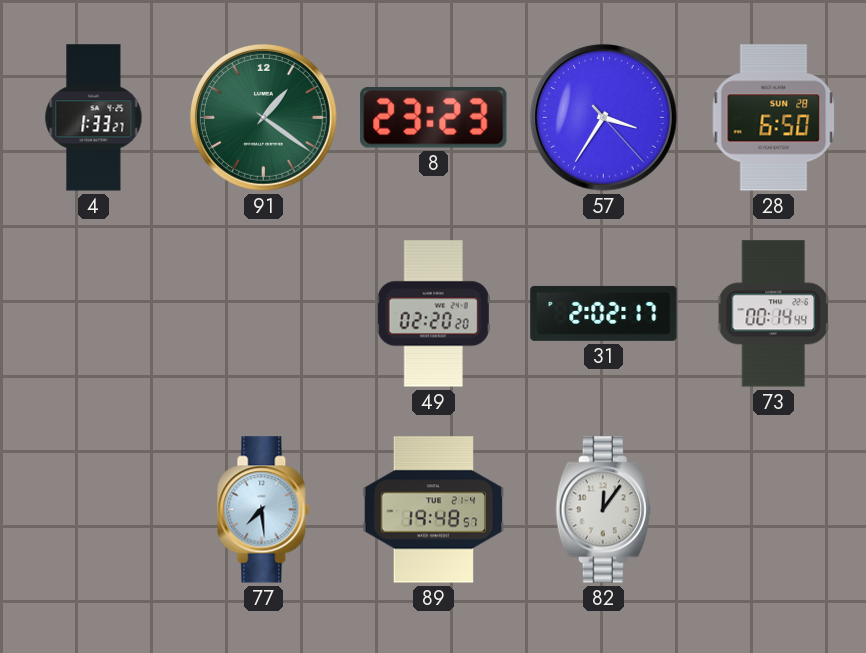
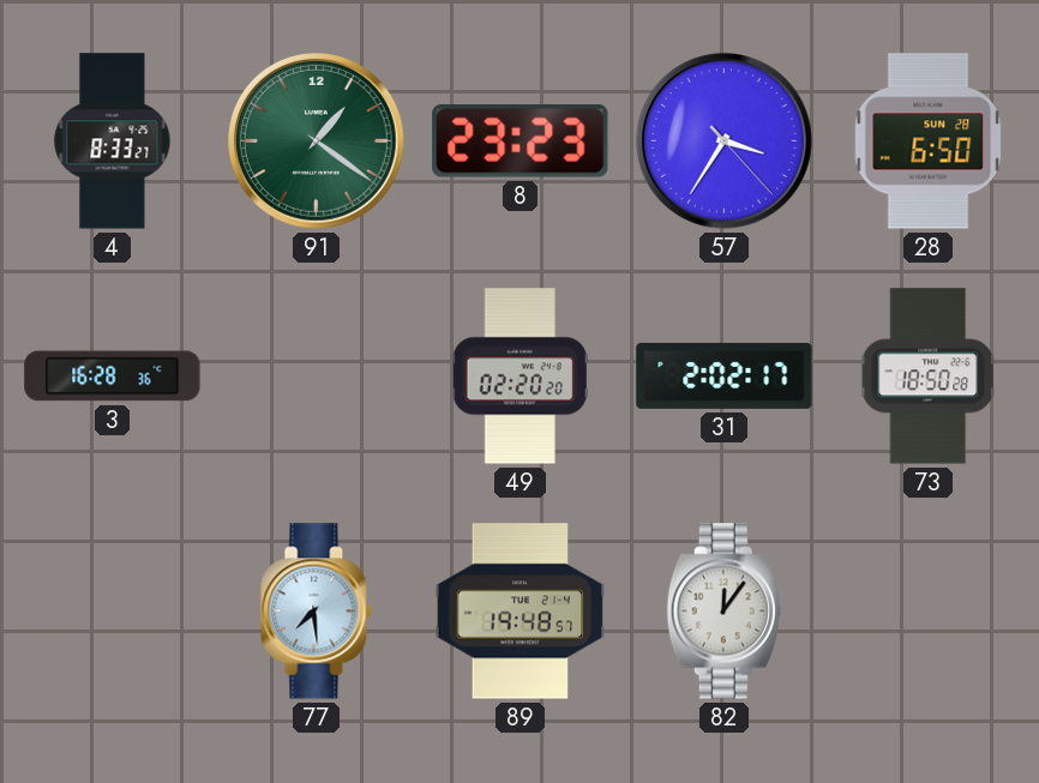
4: 1:33 -> 8:33
3: none -> 16:28
73: 00:14 -> 18:50
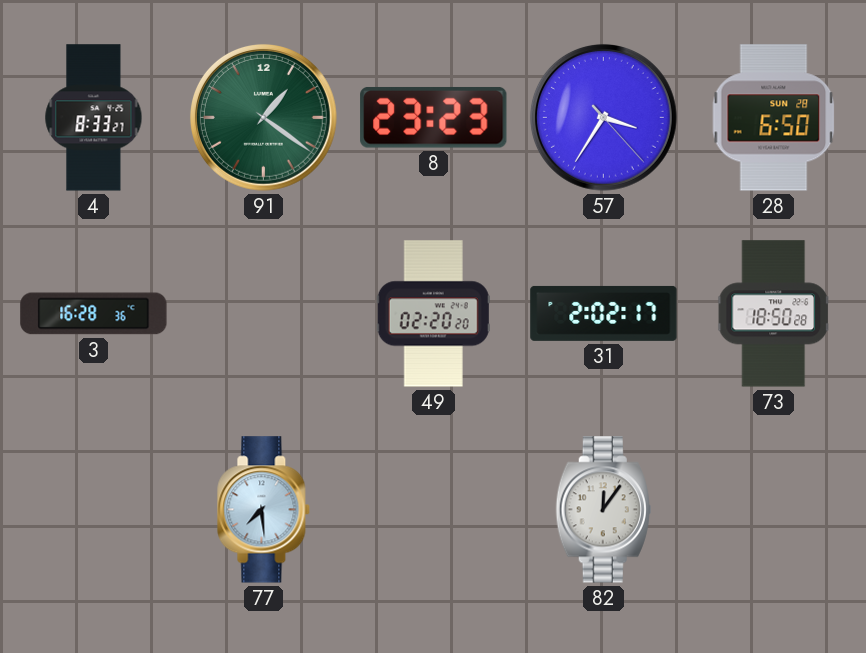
89: 19:48 -> none
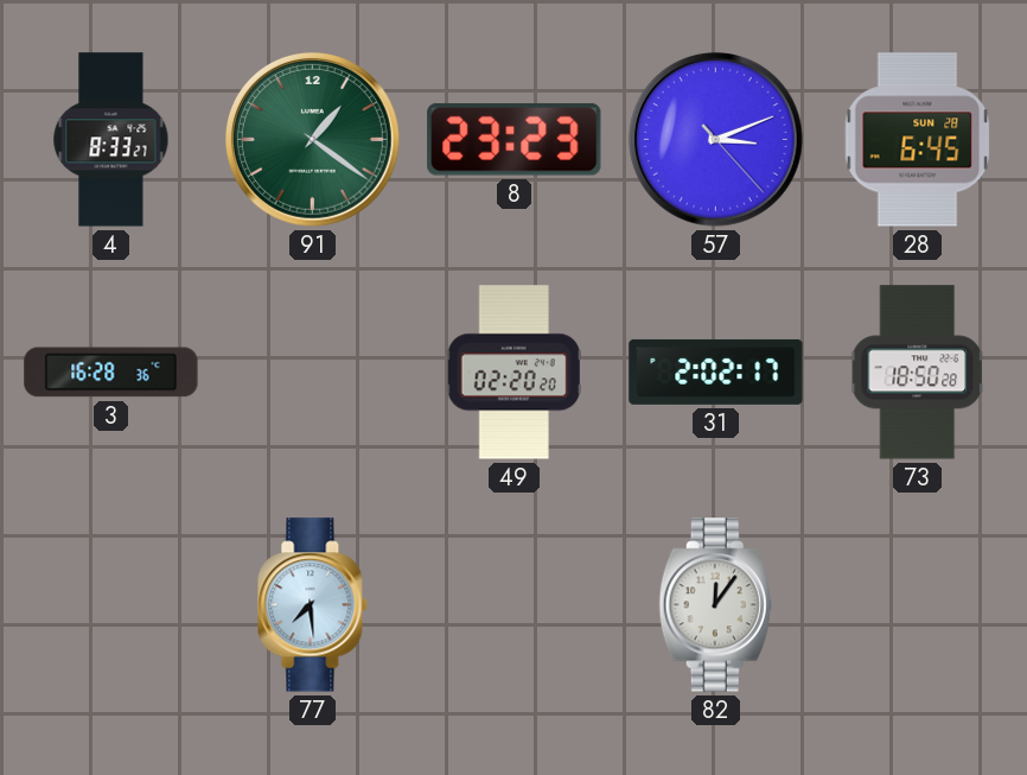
57: 3:35 -> 3:11
28: 6:50 -> 6:45
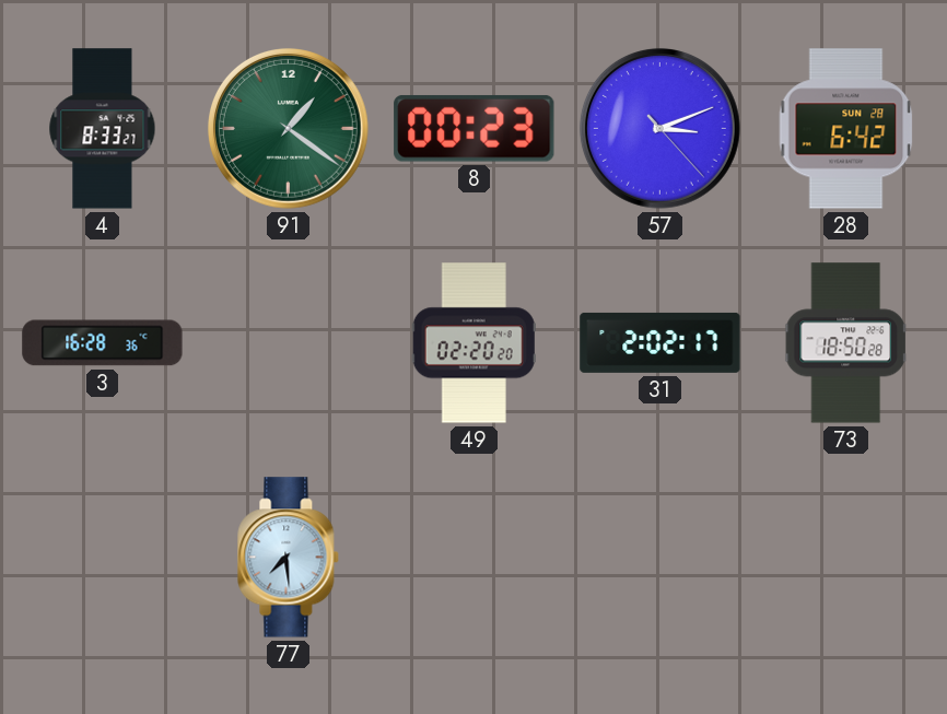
8: 23:23 -> 00:23
28: 6:45 -> 6:42
82: 12:06 -> none
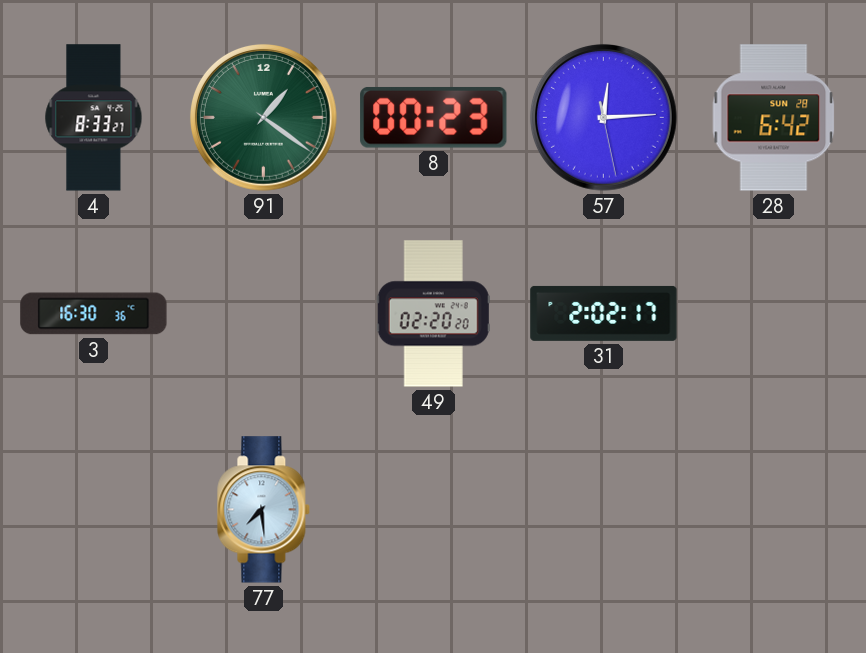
57: 3:11 -> 12:14
3: 16:28 -> 16:30
73: 18:50 -> none
